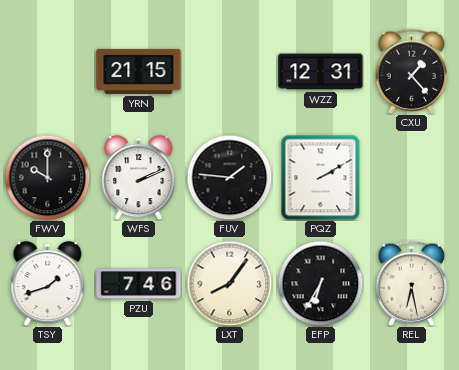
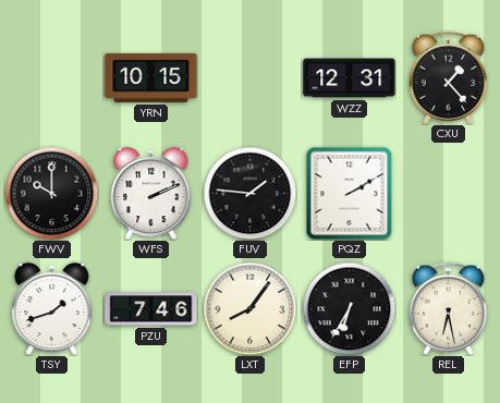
YRN: 21:15 -> 10:15
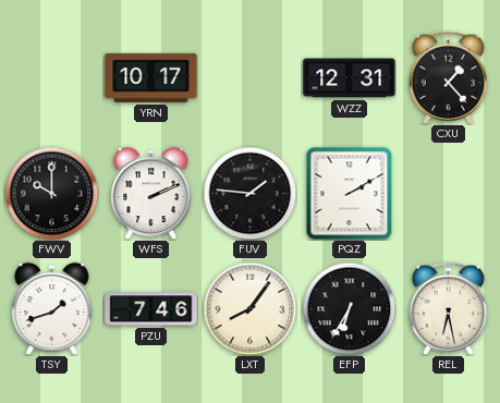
YRN: 10:15 -> 10:17
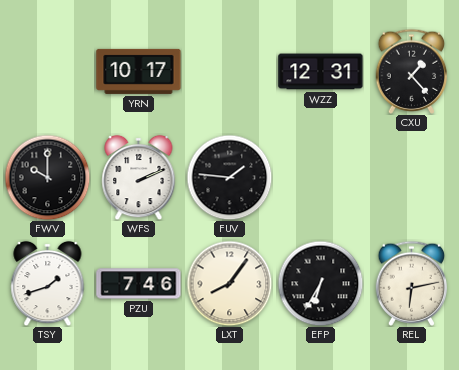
PQZ: 2:10 -> none
REL: 6:28 -> 6:13
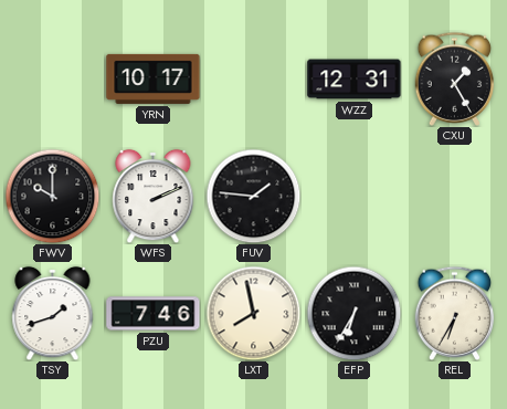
CXU: 1:23 -> 1:25
LXT: 8:06 -> 7:58
REL: 6:13 -> 6:35
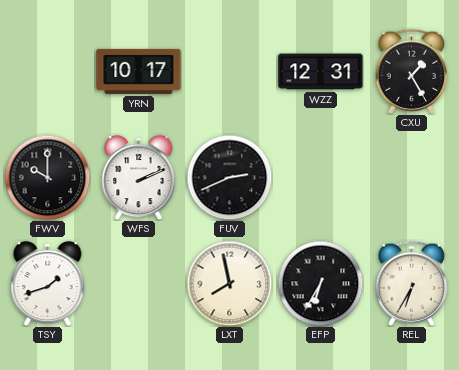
FUV: 1:46 -> 2:41
PZU: 7:46 -> none
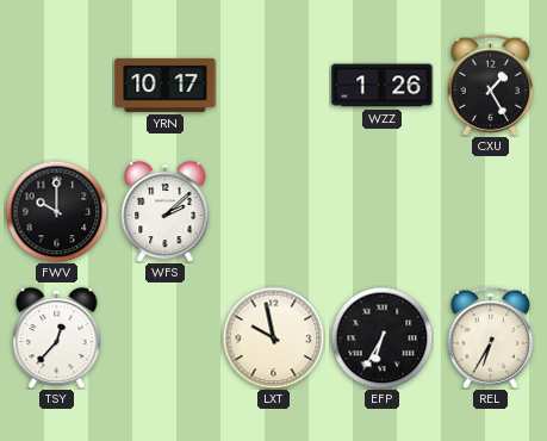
WZZ: 12:31 -> 1:26
WFS: 2:11 -> 2:08
FUV: 2:41 -> none
TSY: 1:42 -> 12:37
LXT: 7:58 -> 9:58
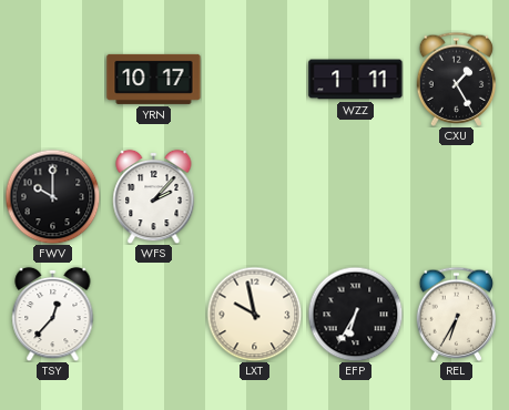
WZZ: 1:26 -> 1:11
WFS: 2:08 -> 2:07
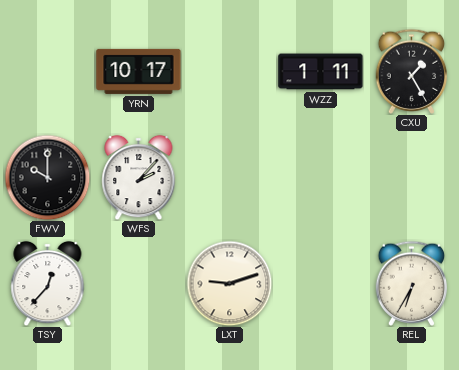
LXT: 9:58 -> 9:12
EFP: 6:35 -> none
